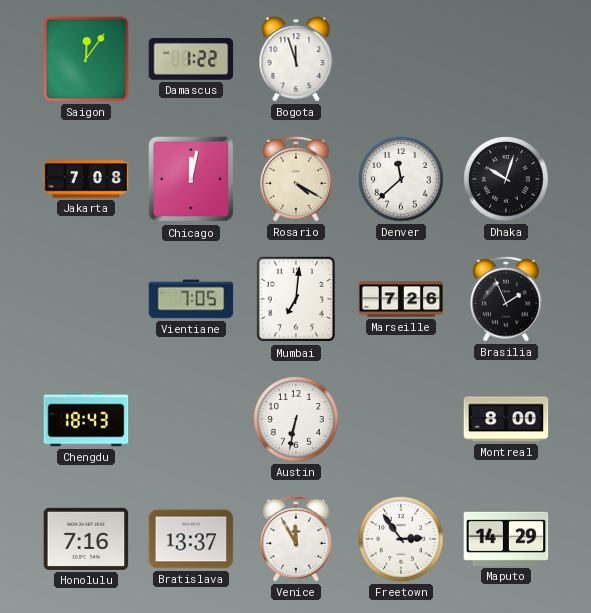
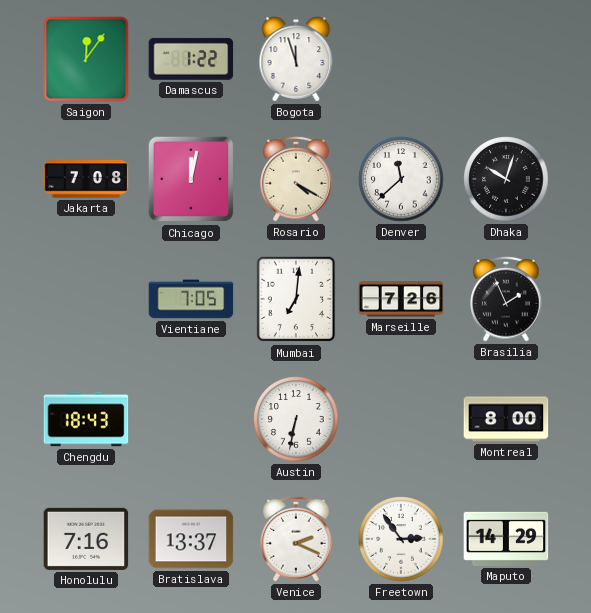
Venice: 11:55 -> 2:19
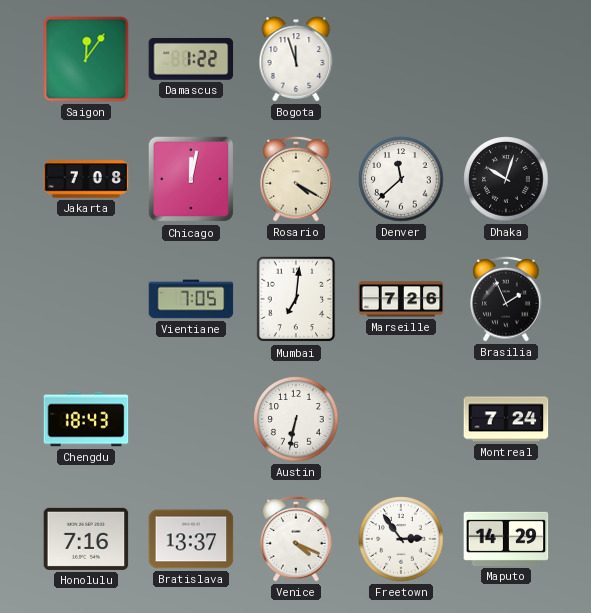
Montreal: 8:00 -> 7:24
Venice: 2:19 -> 4:19
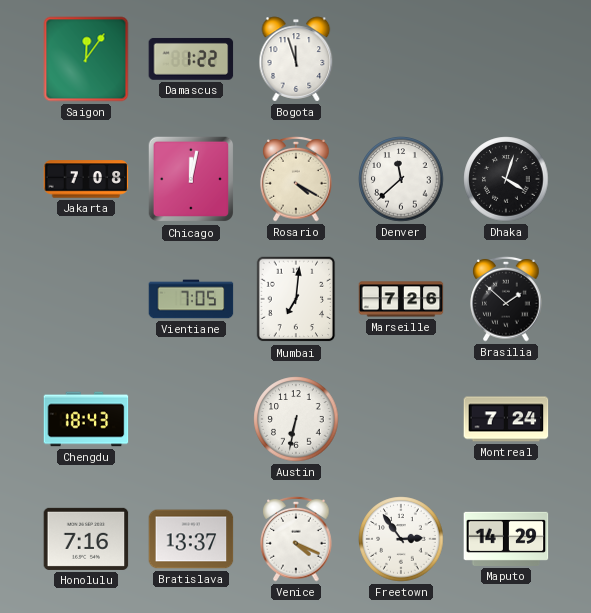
Dhaka: 10:03 -> 4:03
Brasilia: 1:56 -> 1:52
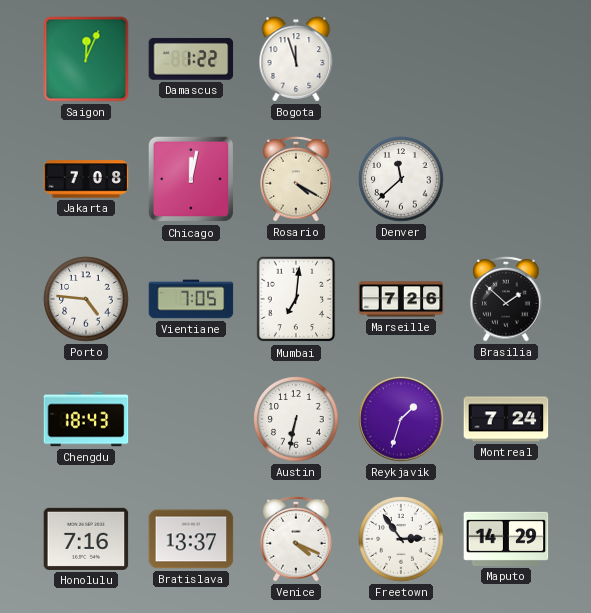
Saigon: 12:06 -> 12:04
Dhaka: 4:03 -> none
Porto: none -> 4:46
Reykjavik: none -> 1:33
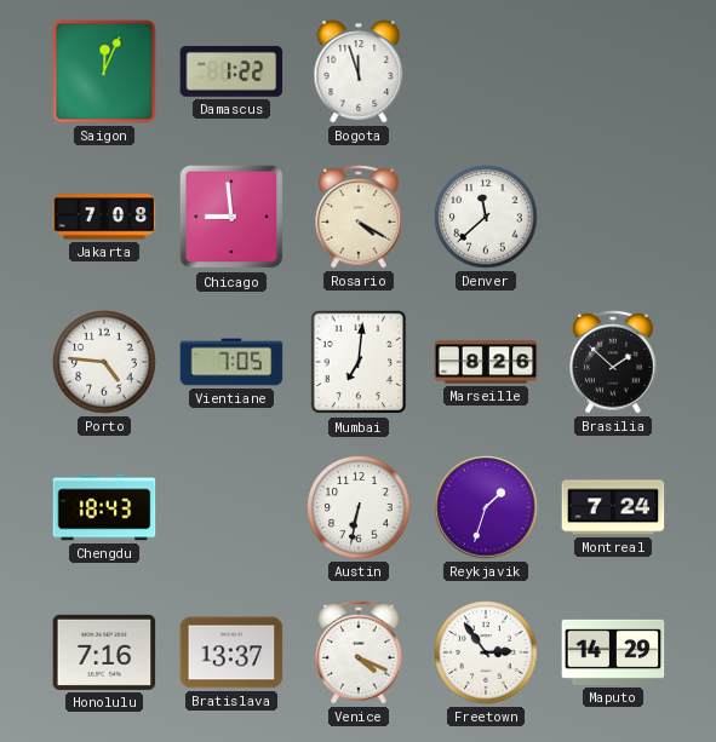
Chicago: 12:02 -> 8:59
Marseille: 7:26 -> 8:26
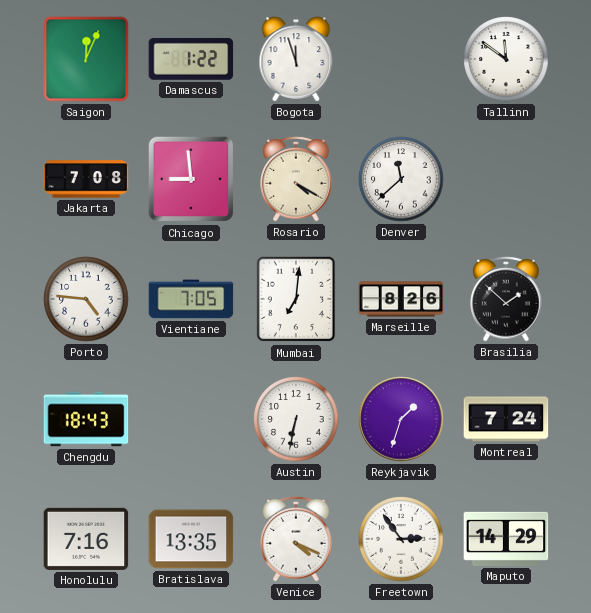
Tallinn: none -> 11:51
Bratislava: 13:37 -> 13:35
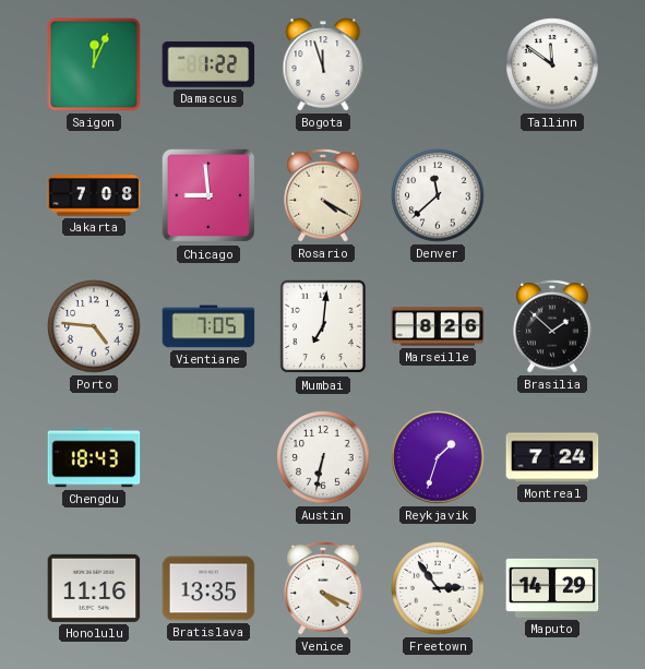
Honolulu: 7:16 -> 11:16
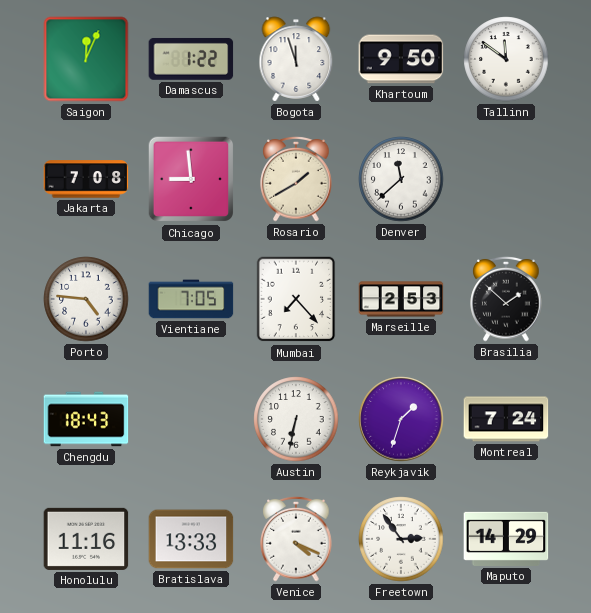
Khartoum: none -> 9:50
Rosario: 4:20 -> 1:40
Mumbai: 7:01 -> 7:23
Marseille: 8:26 -> 2:53
Bratislava: 13:35 -> 13:33
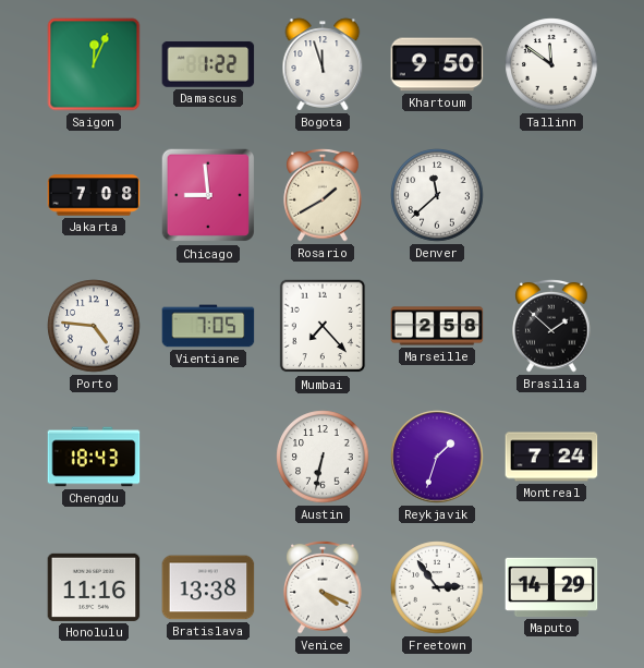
Marseille: 2:53 -> 2:58
Bratislava: 13:33 -> 13:38
